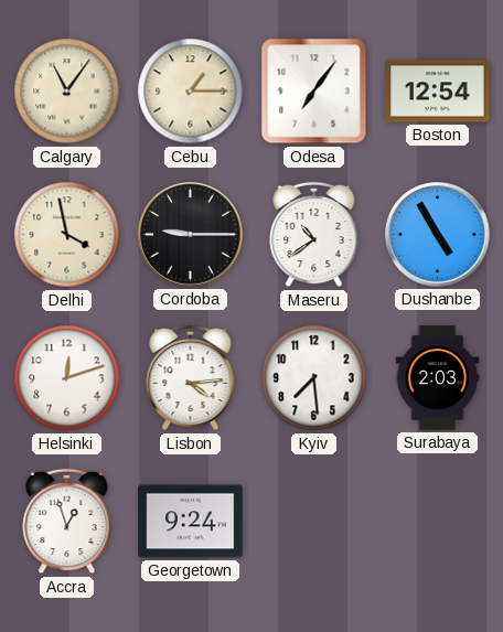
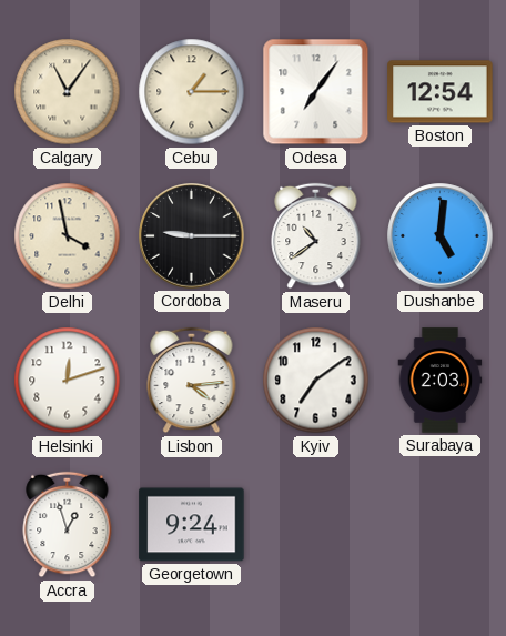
Dushanbe: 4:55 -> 5:01
Kyiv: 7:29 -> 7:09
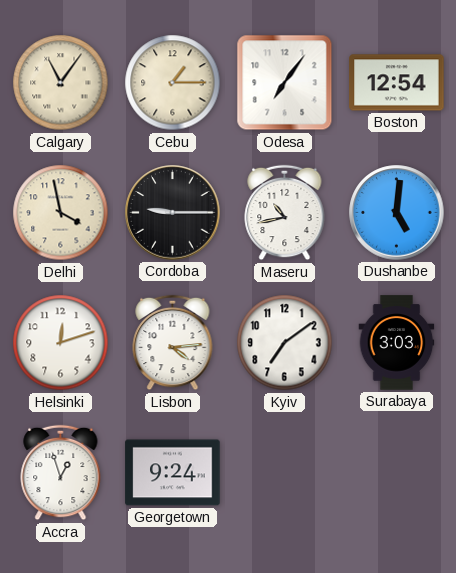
Maseru: 10:39 -> 10:43
Surabaya: 2:03 -> 3:03
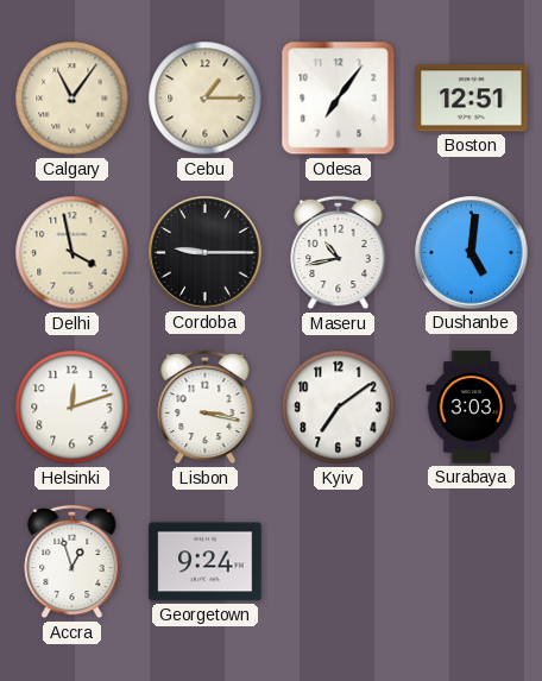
Boston: 12:54 -> 12:51
Lisbon: 4:14 -> 3:17
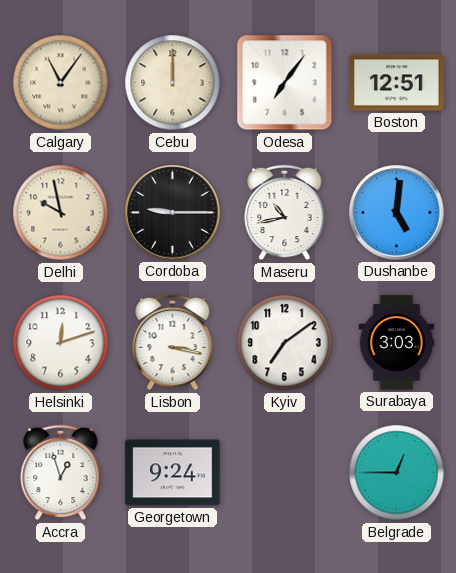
Cebu: 1:15 -> 12:00
Delhi: 3:58 -> 9:58
Belgrade: none -> 12:45
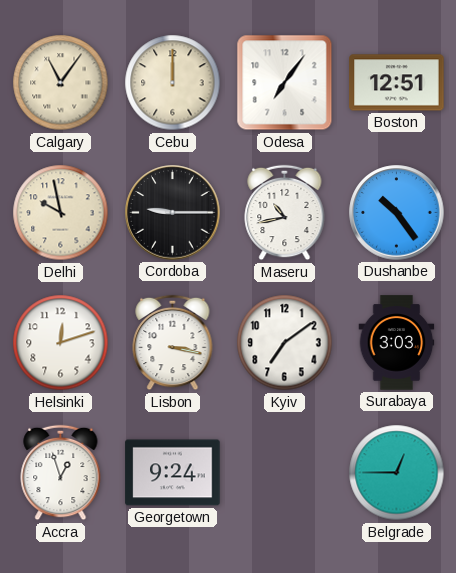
Dushanbe: 5:01 -> 10:24
